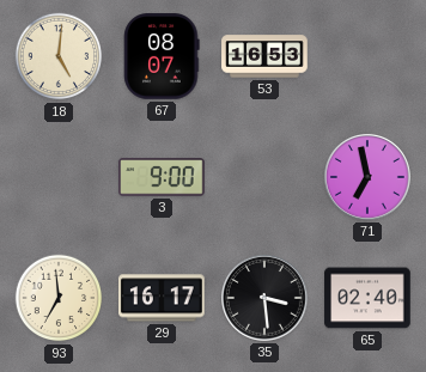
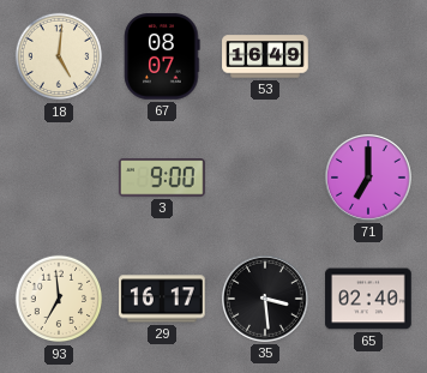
53: 16:53 -> 16:49
71: 6:58 -> 7:00
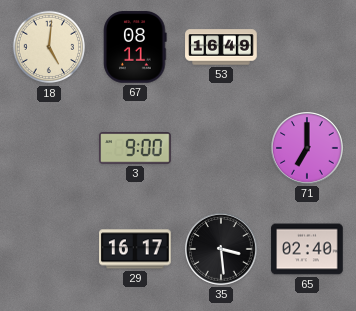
67: 08:07 -> 08:11
93: 6:59 -> none
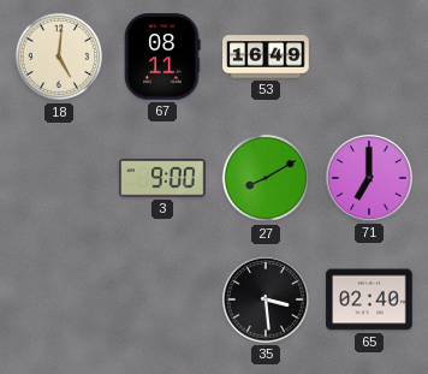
27: none -> 8:10
29: 16:17 -> none
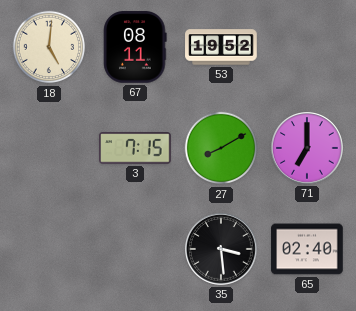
53: 16:49 -> 19:52
3: 9:00 -> 7:15
